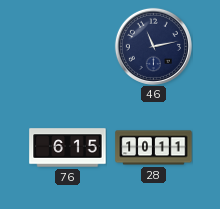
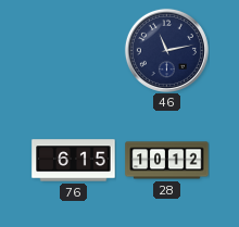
28: 10:11 -> 10:12
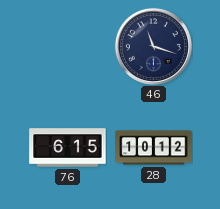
46: 11:13 -> 11:18
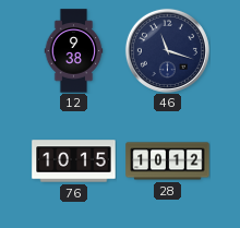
12: none -> 9:38
76: 6:15 -> 10:15
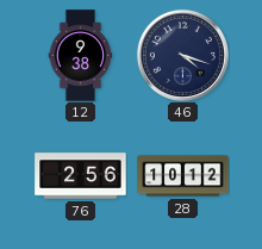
46: 11:18 -> 4:18
76: 10:15 -> 2:56
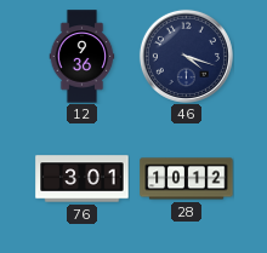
12: 9:38 -> 9:36
76: 2:56 -> 3:01
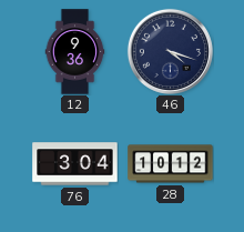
76: 3:01 -> 3:04
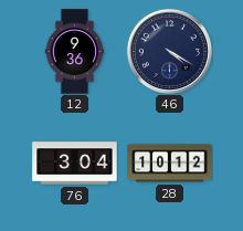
46: 4:18 -> 4:20
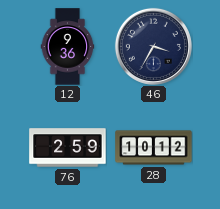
46: 4:20 -> 3:35
76: 3:04 -> 2:59
